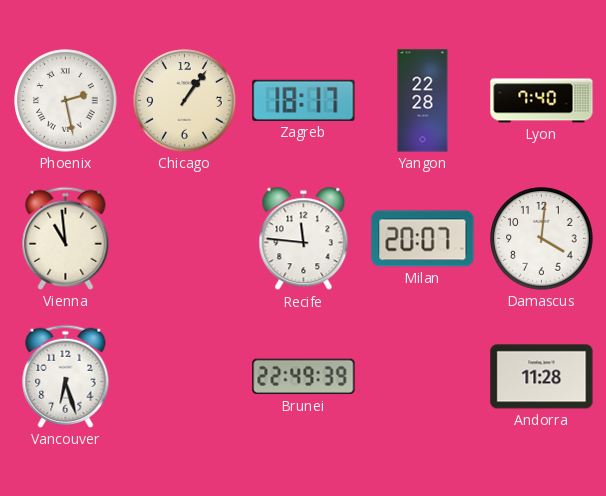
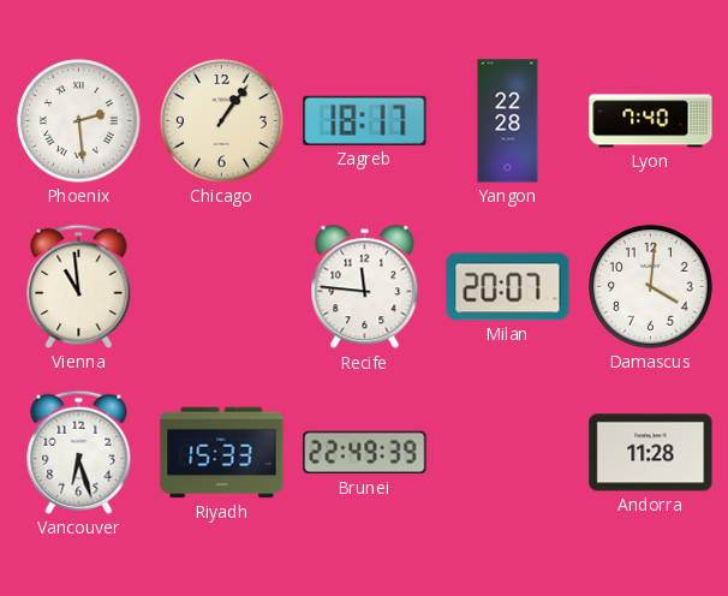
Phoenix: 2:28 -> 2:29
Riyadh: none -> 15:33
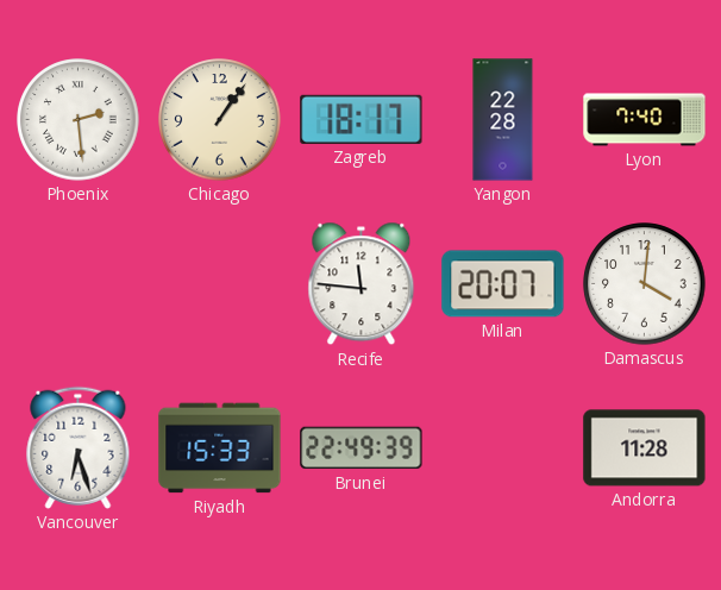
Vienna: 10:59 -> none
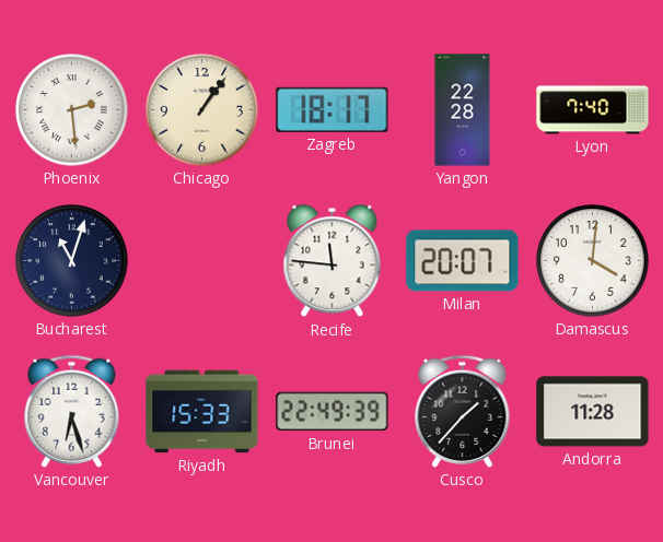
Bucharest: none -> 11:03
Cusco: none -> 1:37
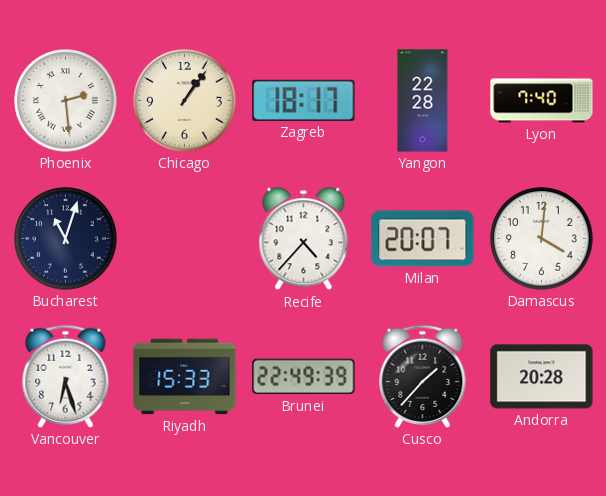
Recife: 11:46 -> 4:37
Andorra: 11:28 -> 20:28
